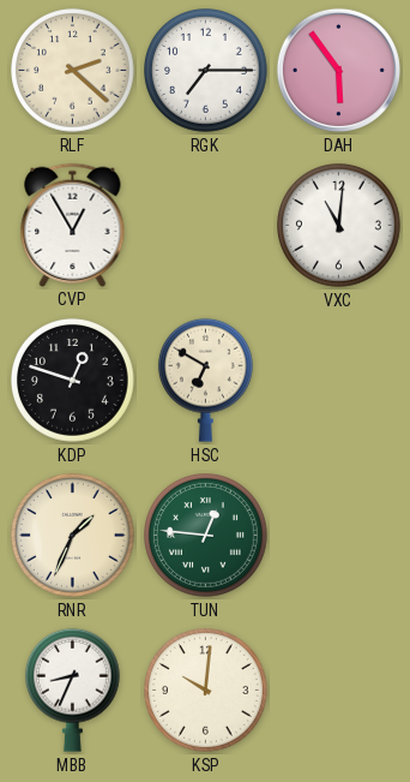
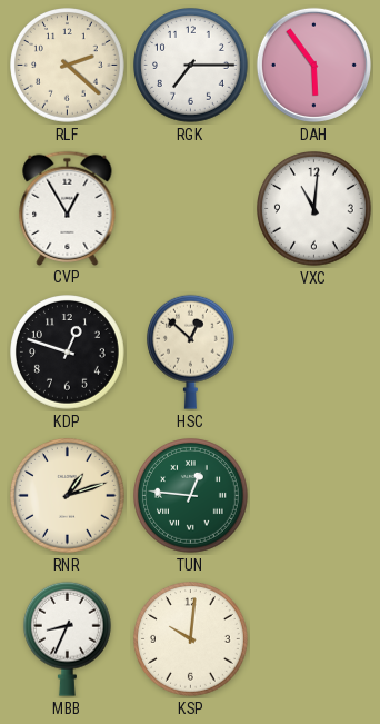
HSC: 6:50 -> 12:52
RNR: 1:34 -> 1:12
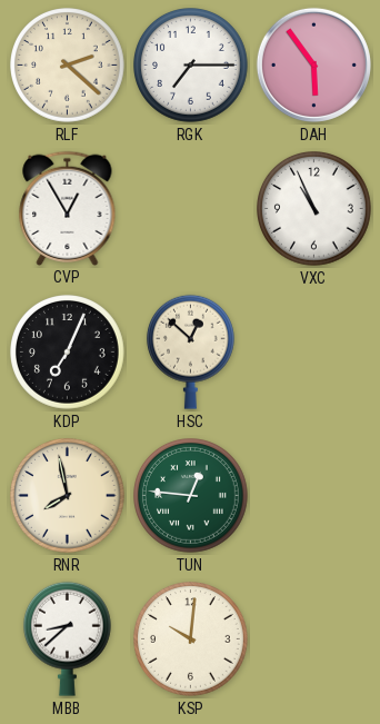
VXC: 11:01 -> 10:56
KDP: 12:48 -> 7:04
RNR: 1:12 -> 7:58
MBB: 8:34 -> 8:38
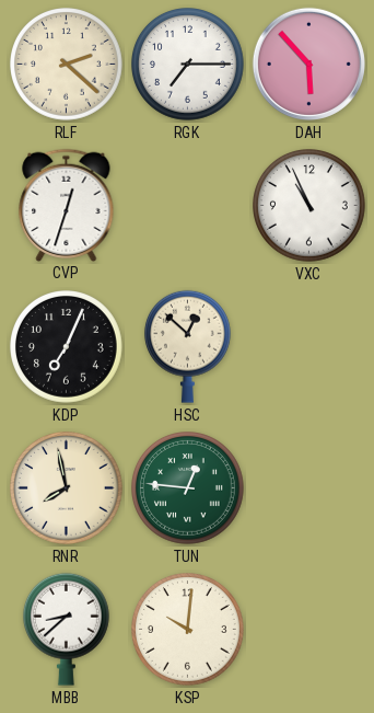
DAH: 5:54 -> 5:53
CVP: 12:55 -> 12:33
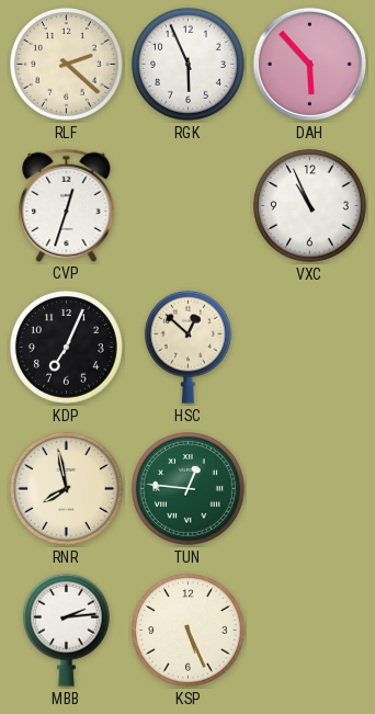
RGK: 7:15 -> 5:56
MBB: 8:38 -> 2:14
KSP: 10:01 -> 5:26
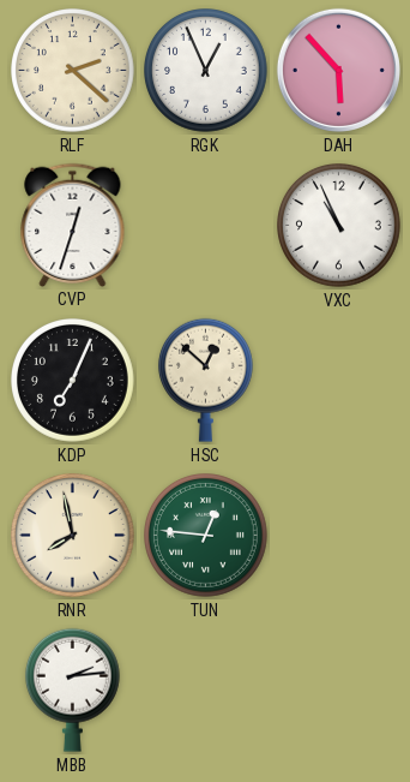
RGK: 5:56 -> 12:56
KSP: 5:26 -> none
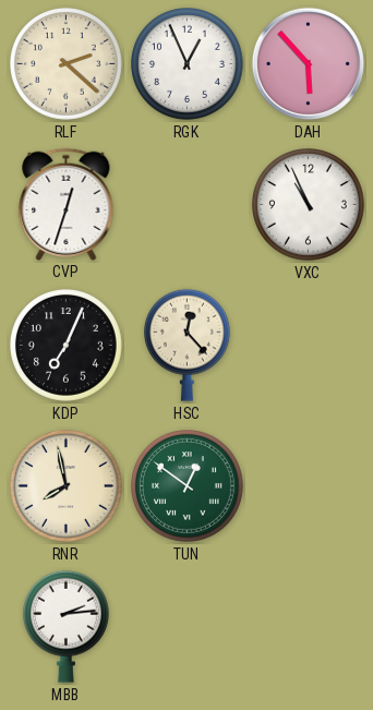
HSC: 12:52 -> 12:23
TUN: 12:46 -> 12:51
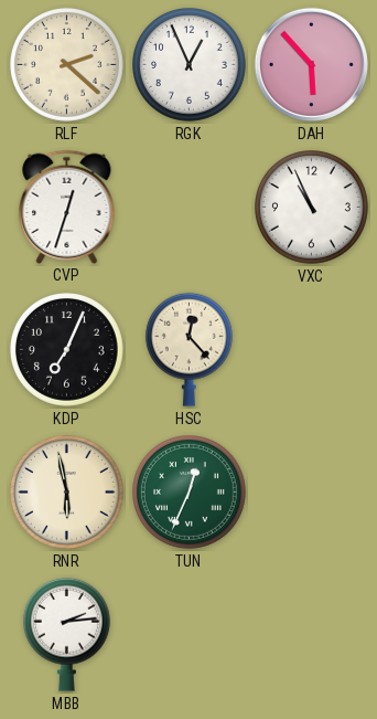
RNR: 7:58 -> 5:58
TUN: 12:51 -> 12:34
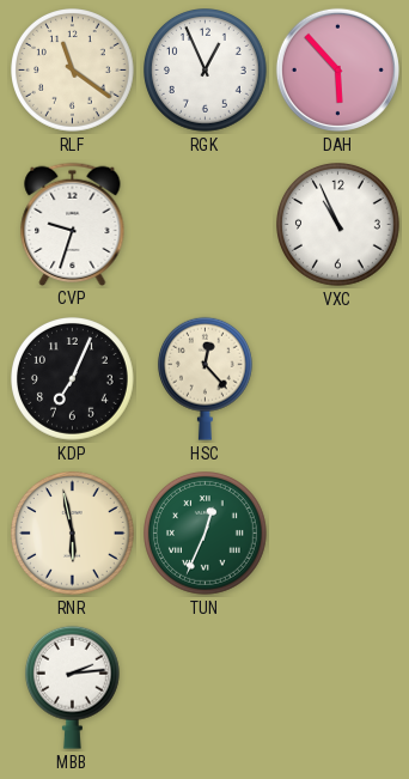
RLF: 2:22 -> 11:21
CVP: 12:33 -> 9:33
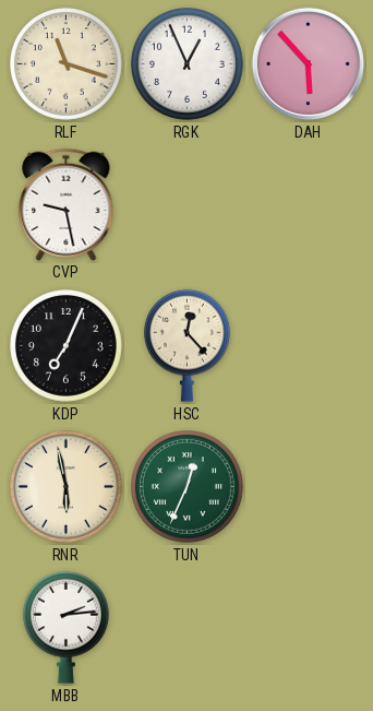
RLF: 11:21 -> 11:18
CVP: 9:33 -> 9:28
VXC: 10:56 -> none
